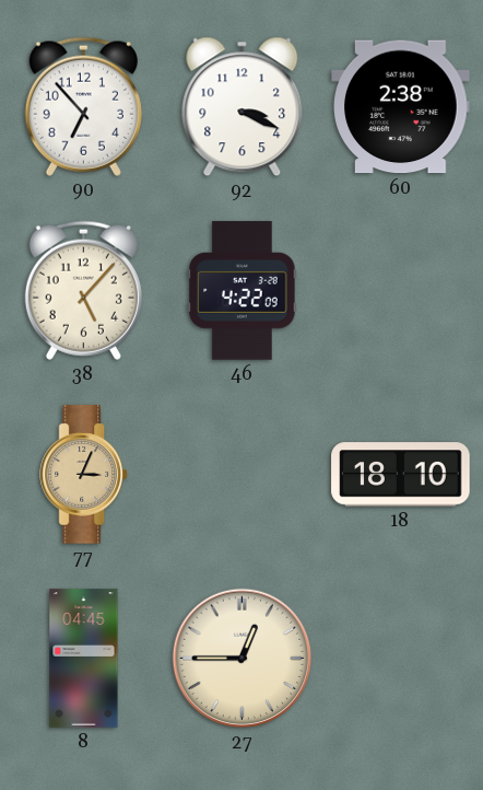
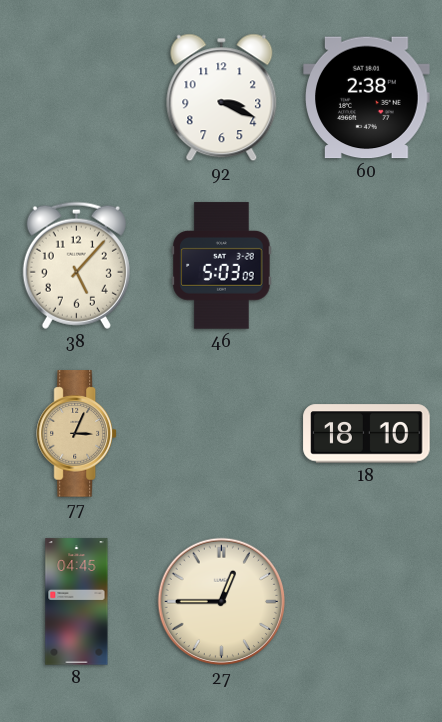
90: 6:53 -> none
46: 4:22 -> 5:03
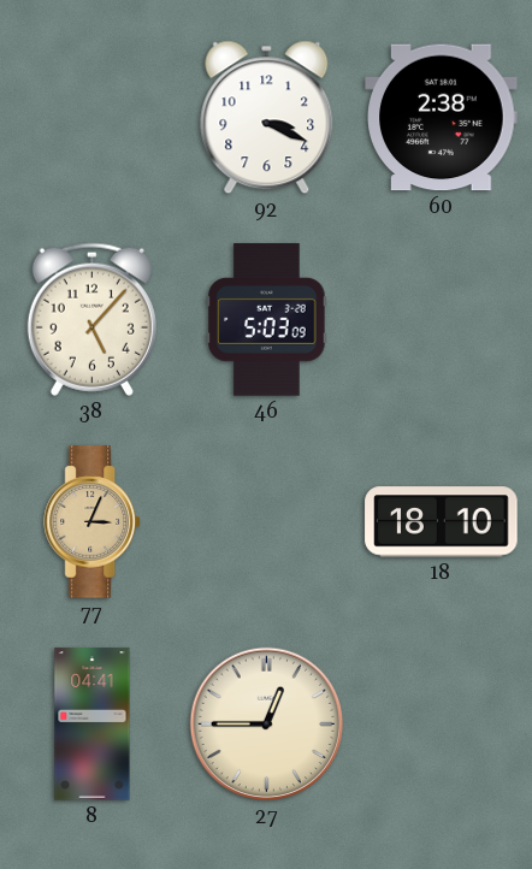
8: 04:45 -> 04:41
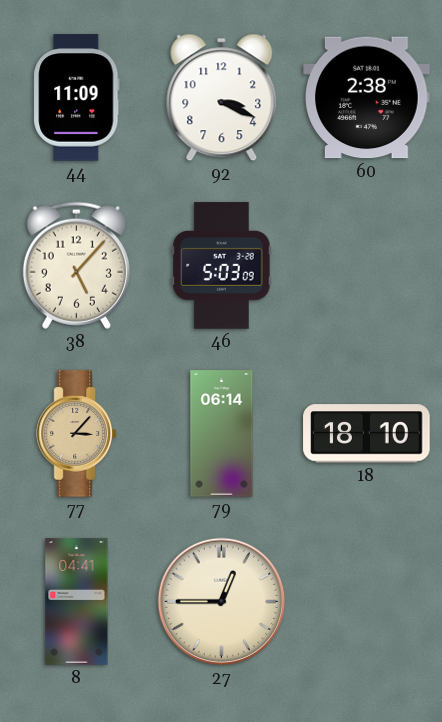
44: none -> 11:09
77: 3:04 -> 3:07
79: none -> 06:14
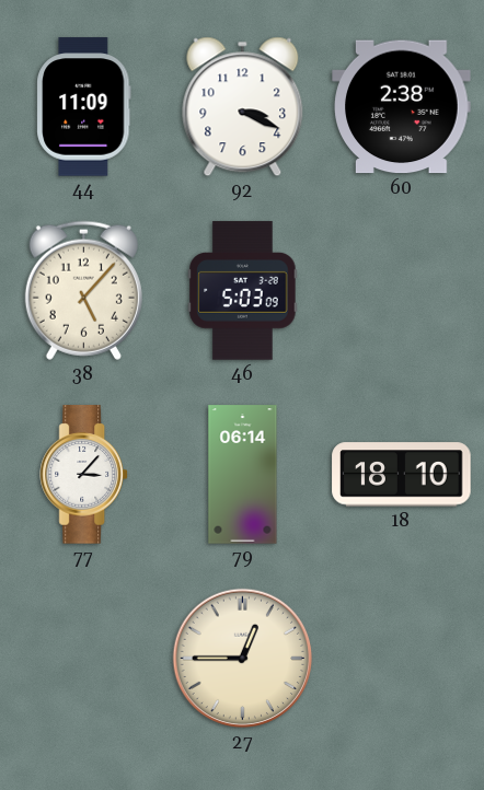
77 dial: champagne -> white
8: 04:41 -> none
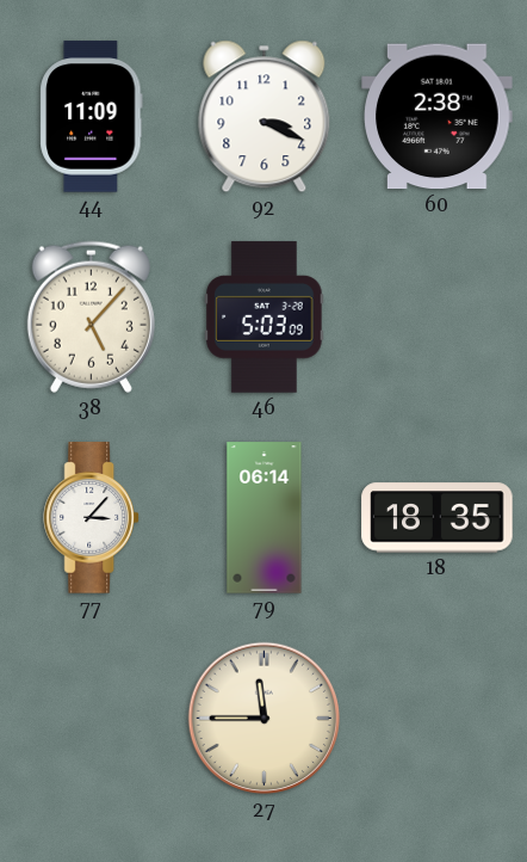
18: 18:10 -> 18:35
27: 12:45 -> 11:45
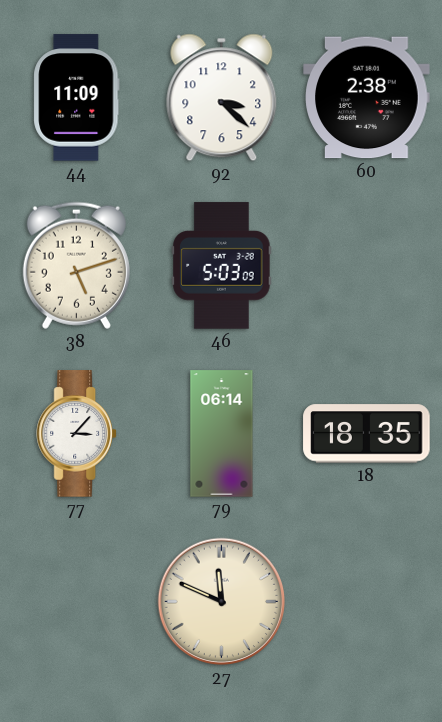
92: 3:19 -> 3:22
38: 5:07 -> 5:12
27: 11:45 -> 11:49
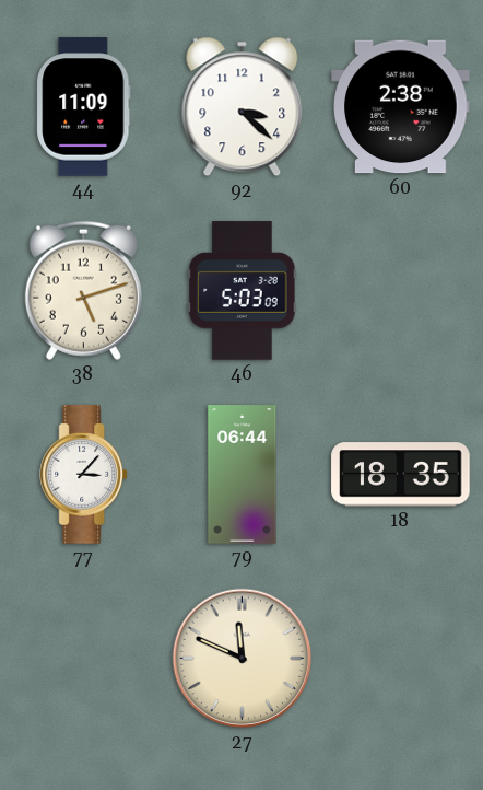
79: 06:14 -> 06:44
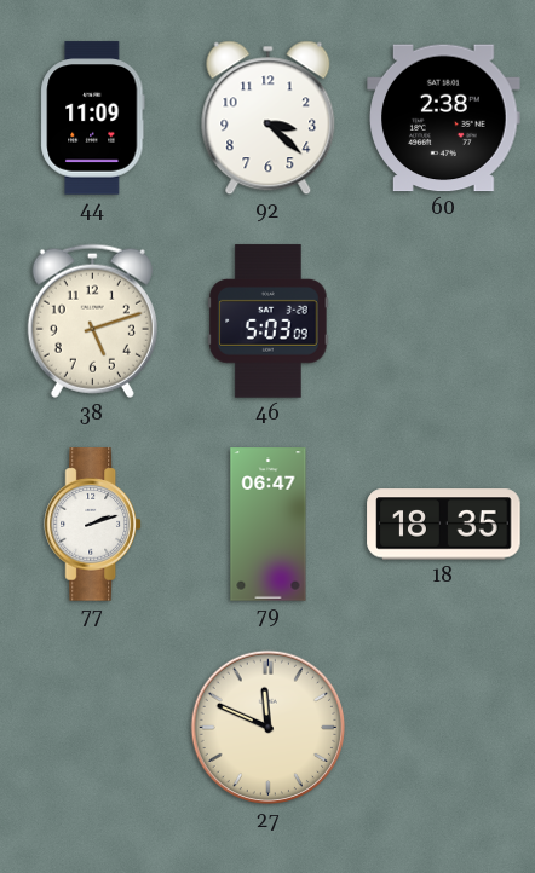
77: 3:07 -> 2:12
79: 06:44 -> 06:47
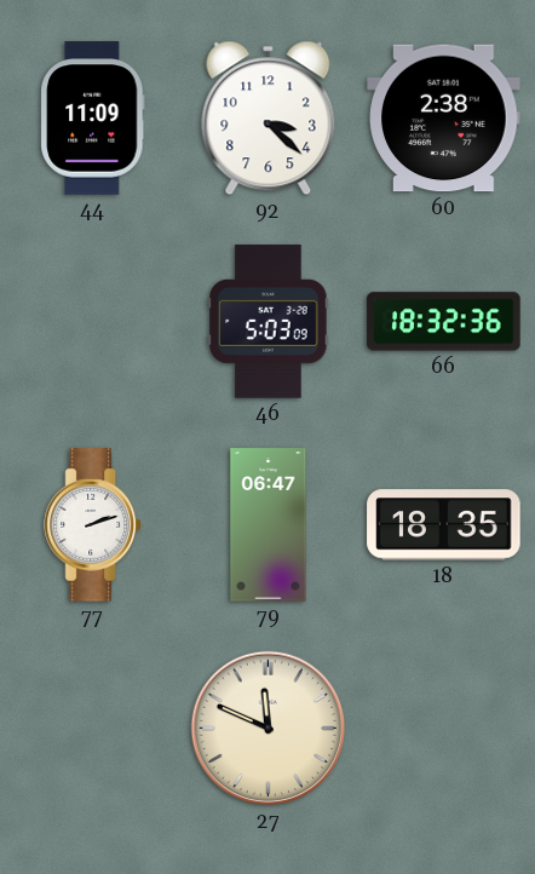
38: 5:12 -> none
66: none -> 18:32
